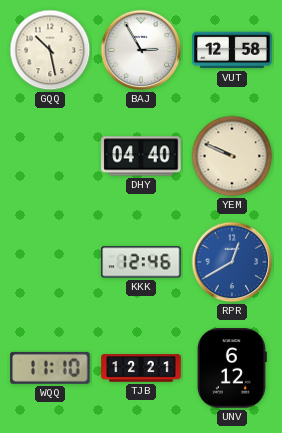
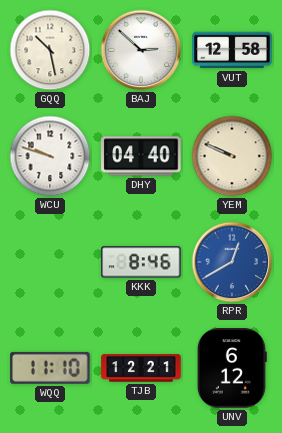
BAJ: 2:55 -> 2:52
WCU: none -> 9:48
KKK: 12:46 -> 8:46
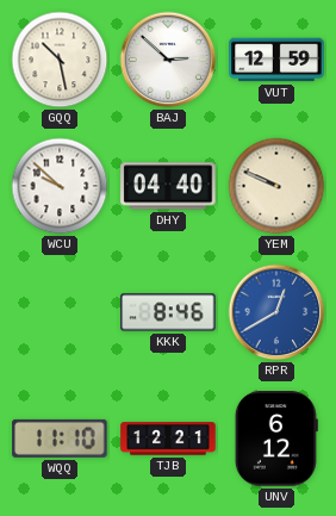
VUT: 12:58 -> 12:59
WCU: 9:48 -> 9:52
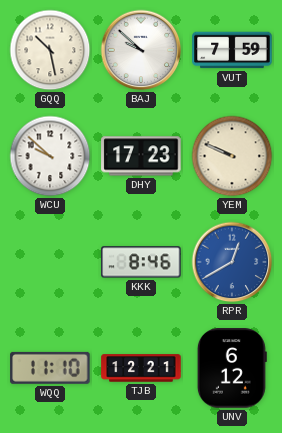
BAJ: 2:52 -> 9:52
VUT: 12:59 -> 7:59
DHY: 04:40 -> 17:23
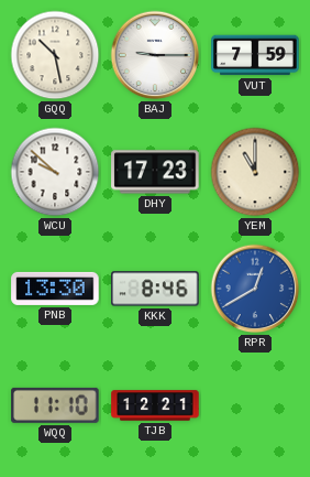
BAJ: 9:52 -> 9:15
YEM: 9:49 -> 11:00
PNB: none -> 13:30
UNV: 6:12 -> none
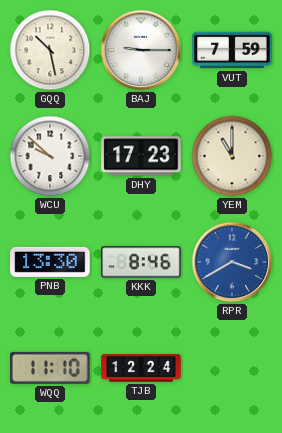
RPR: 12:40 -> 3:40
TJB: 12:21 -> 12:24
